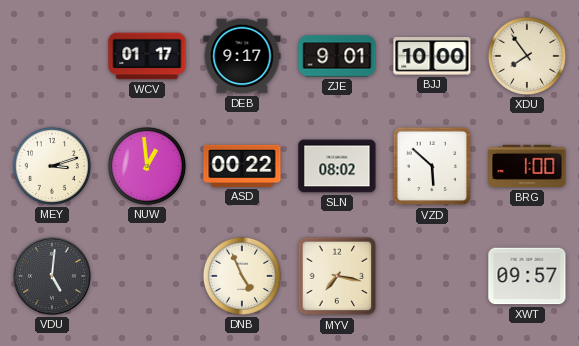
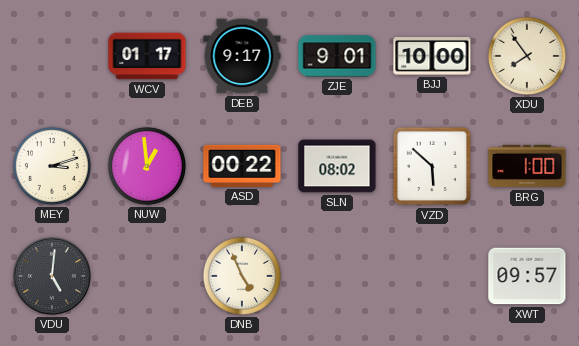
MYV: 7:17 -> none
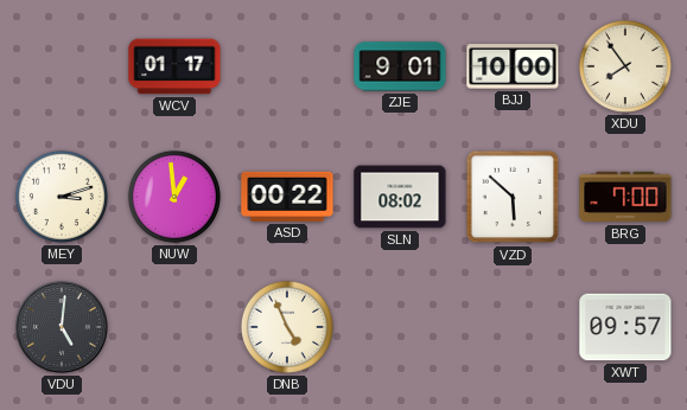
DEB: 9:17 -> none
BRG: 1:00 -> 7:00
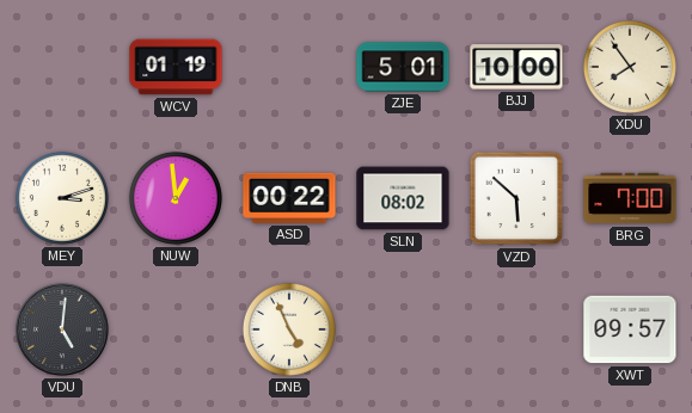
WCV: 01:17 -> 01:19
ZJE: 9:01 -> 5:01
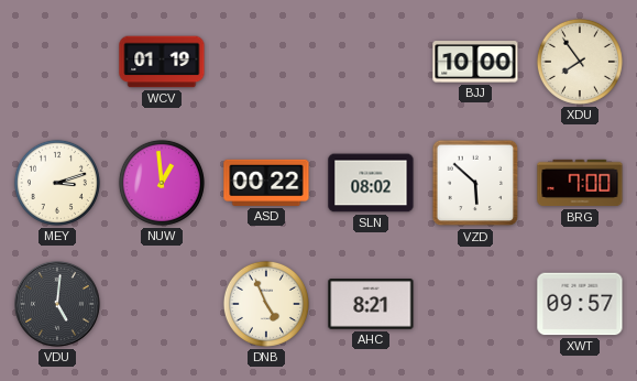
ZJE: 5:01 -> none
AHC: none -> 8:21
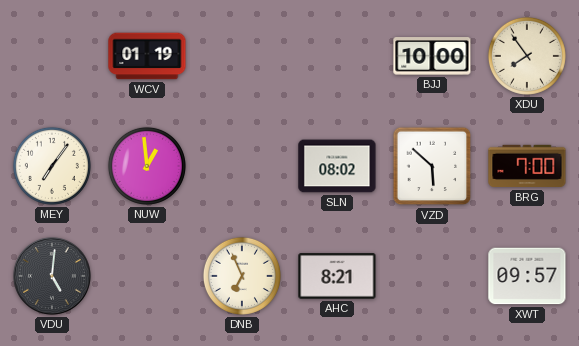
MEY: 3:12 -> 7:06
ASD: 00:22 -> none
DNB: 4:56 -> 6:56
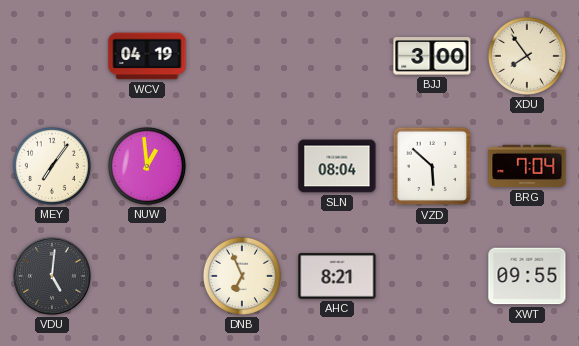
WCV: 01:19 -> 04:19
BJJ: 10:00 -> 3:00
SLN: 08:02 -> 08:04
BRG: 7:00 -> 7:04
XWT: 09:57 -> 09:55
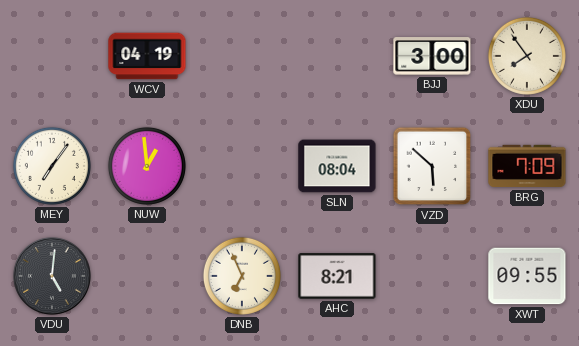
BRG: 7:04 -> 7:09
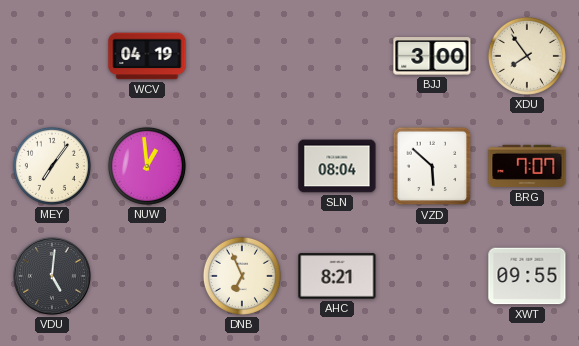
BRG: 7:09 -> 7:07
